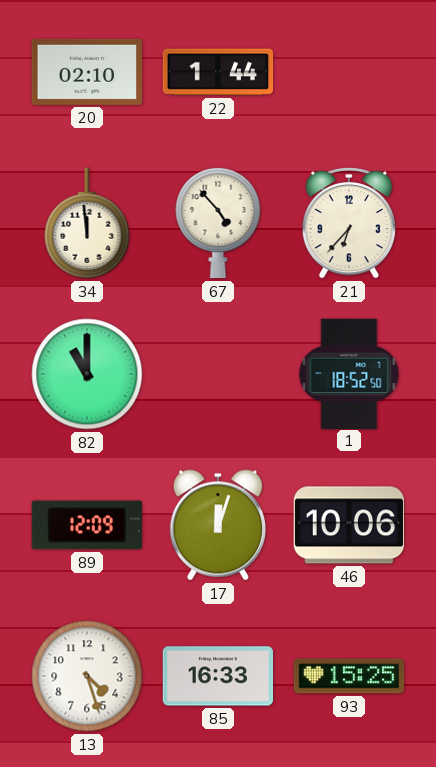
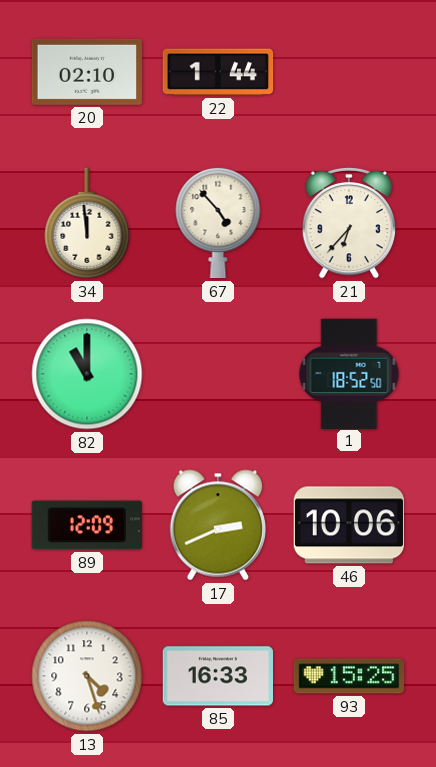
17: 12:03 -> 2:41
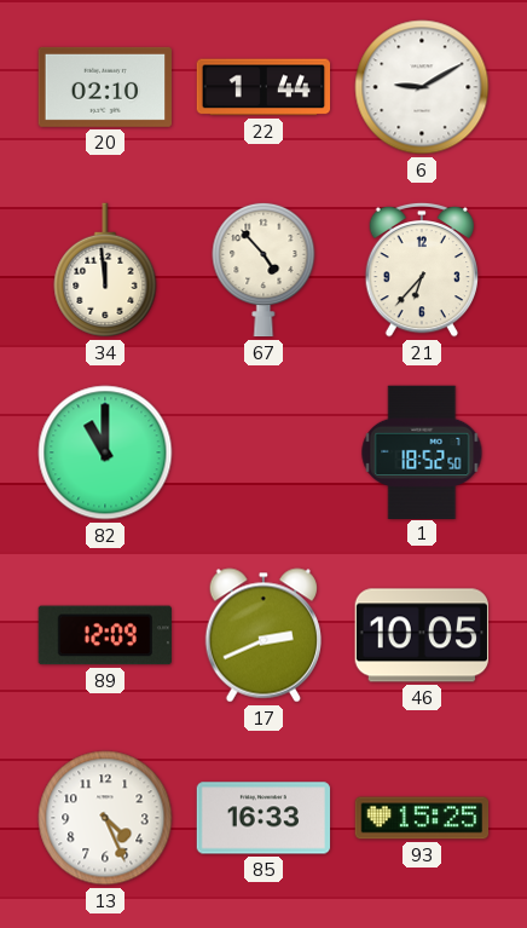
6: none -> 9:10
46: 10:06 -> 10:05
13: 4:27 -> 4:26
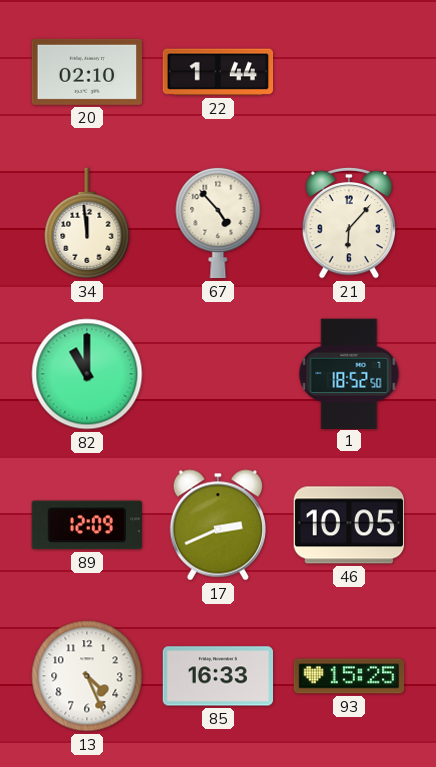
6: 9:10 -> none
21: 6:37 -> 6:07
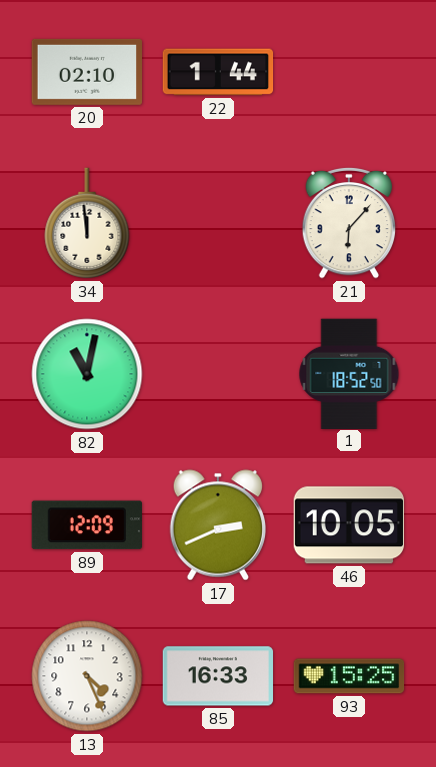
67: 4:53 -> none
82: 11:00 -> 11:02
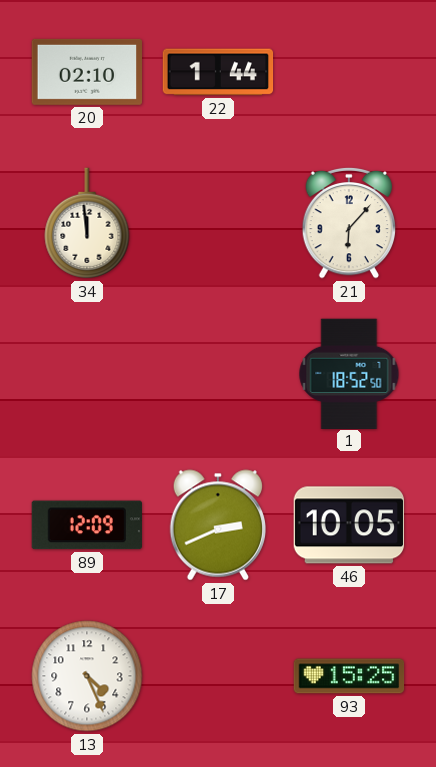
82: 11:02 -> none
85: 16:33 -> none
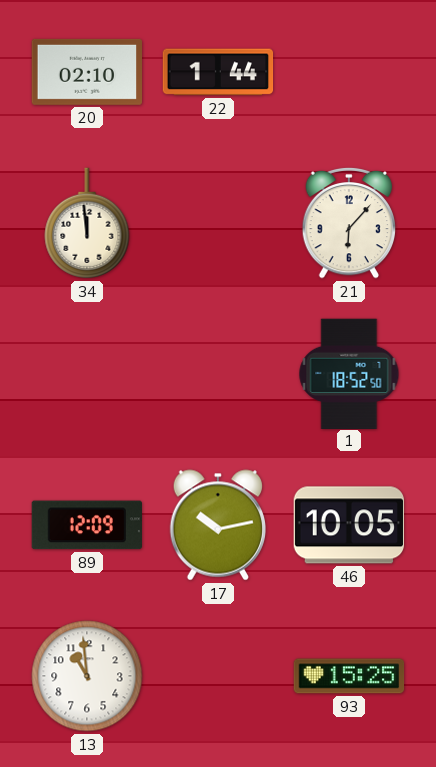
17: 2:41 -> 10:13
13: 4:26 -> 10:59
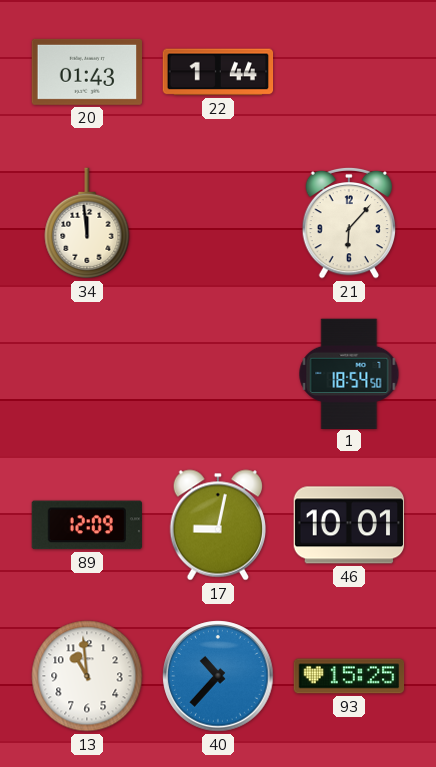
20: 02:10 -> 01:43
1: 18:52 -> 18:54
17: 10:13 -> 9:02
46: 10:05 -> 10:01
40: none -> 10:37
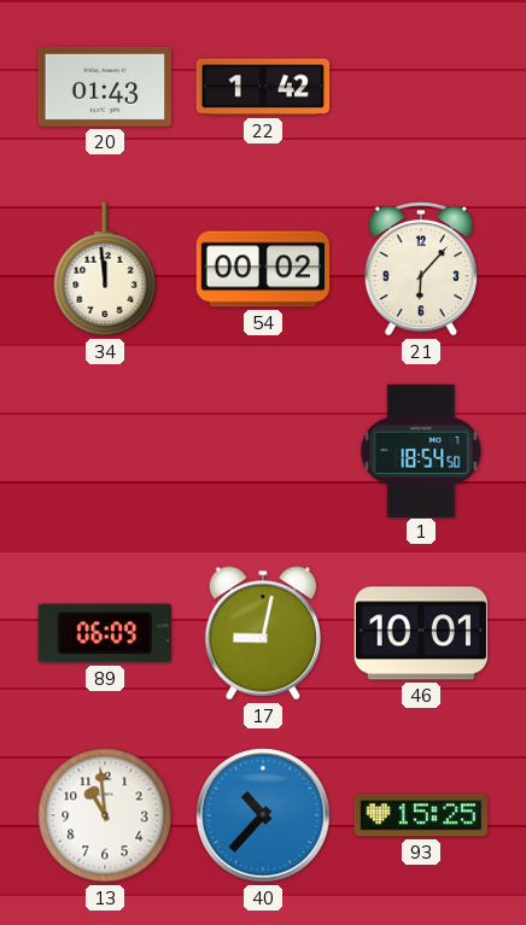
22: 1:44 -> 1:42
54: none -> 00:02
89: 12:09 -> 06:09
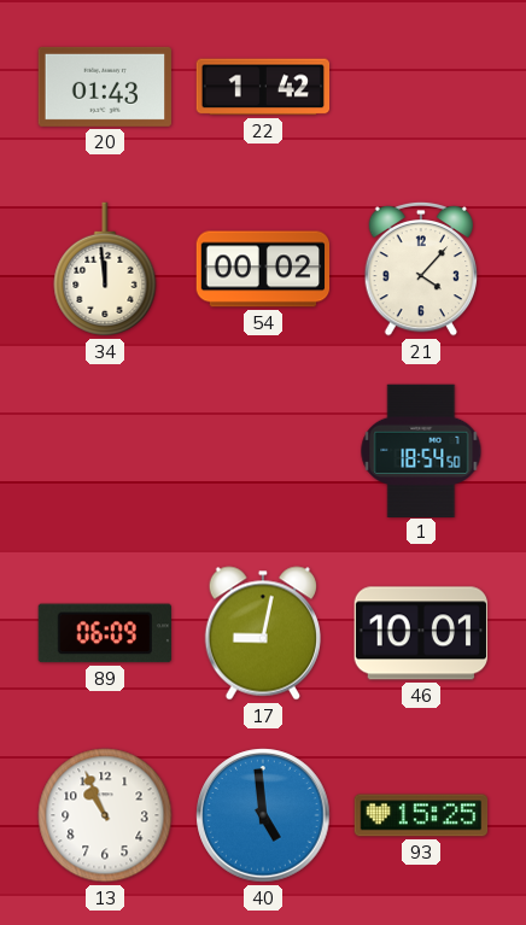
21: 6:07 -> 4:07
13: 10:59 -> 10:56
40: 10:37 -> 4:59
